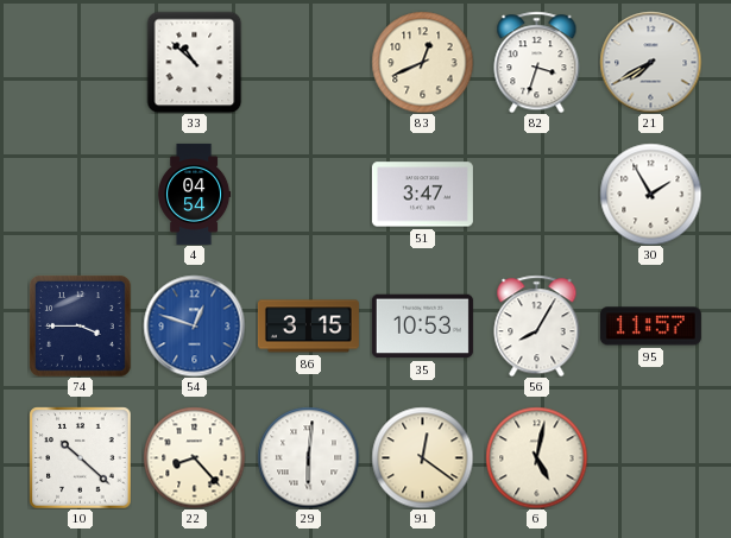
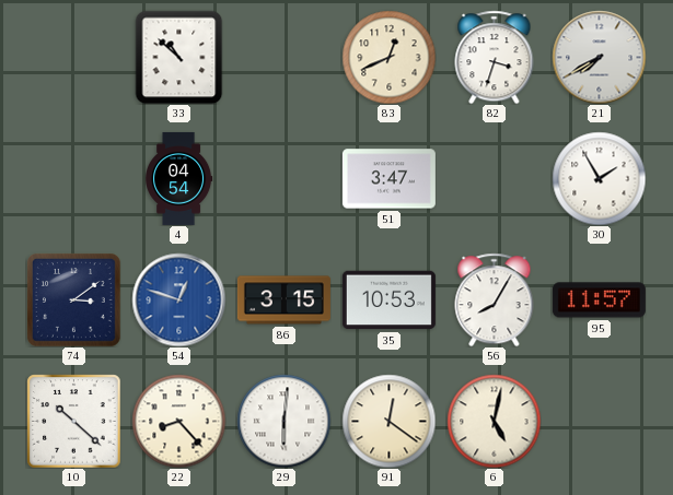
74: 3:45 -> 3:09
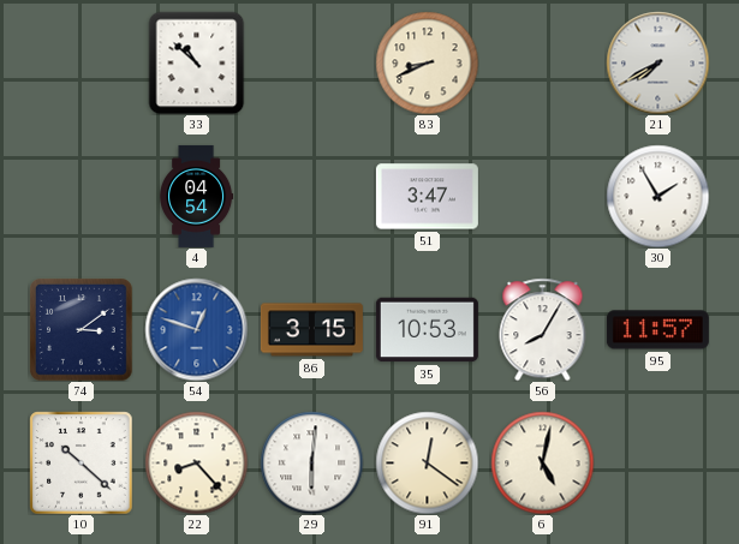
83: 12:41 -> 8:41
82: 3:33 -> none
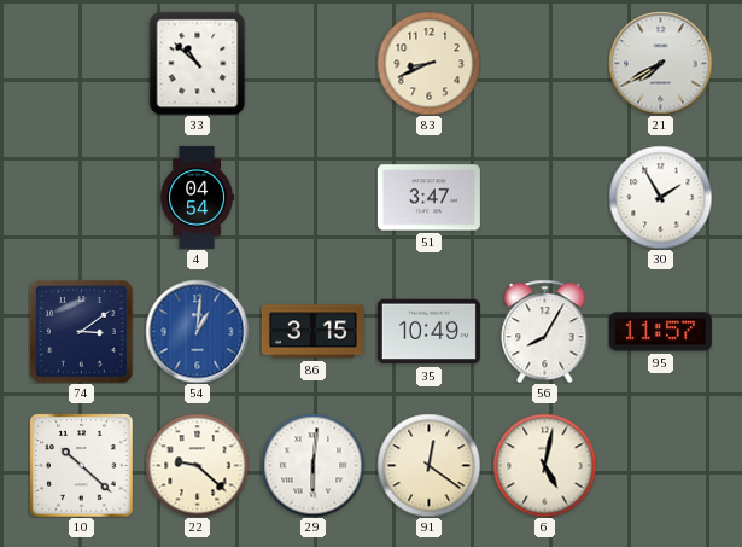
54: 12:48 -> 1:01
35: 10:53 -> 10:49
22: 8:23 -> 9:22
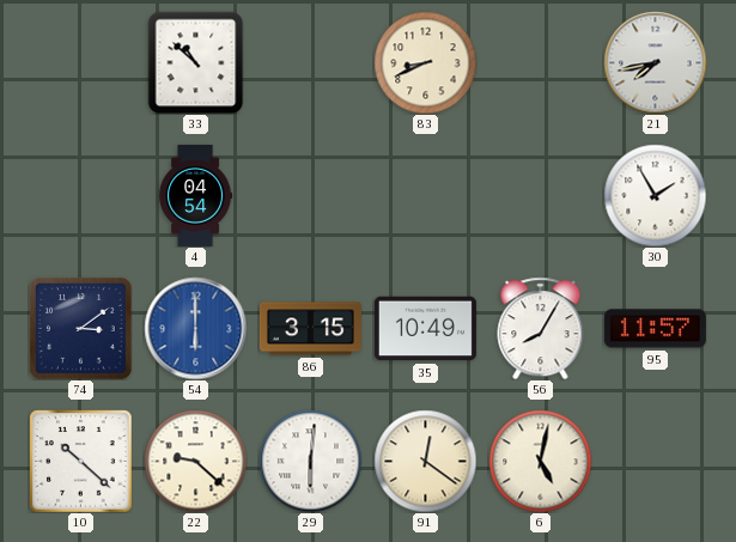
21: 7:40 -> 7:43
51: 3:47 -> none
54: 1:01 -> 6:00
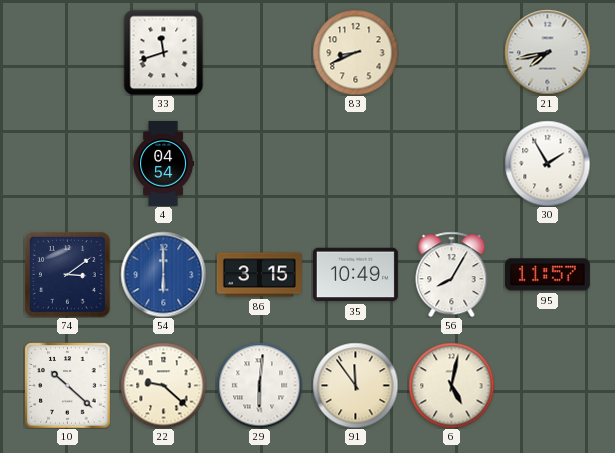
33: 10:52 -> 11:42
91: 12:21 -> 11:54
